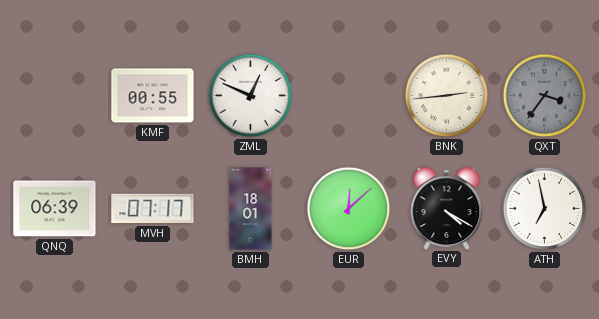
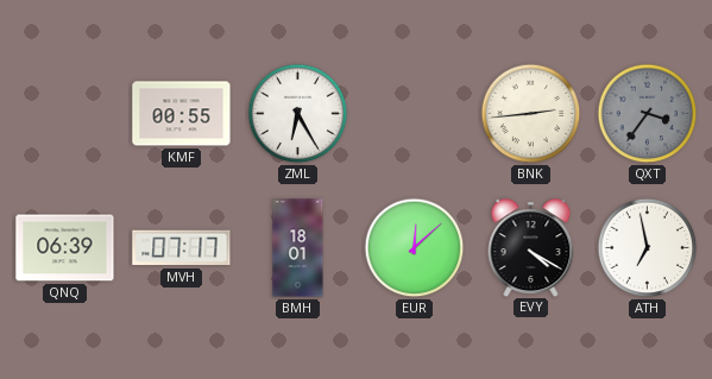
ZML: 12:49 -> 6:25
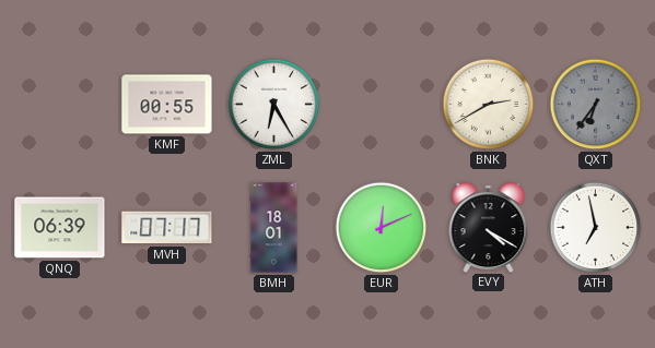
BNK: 2:44 -> 2:40
QXT: 3:36 -> 6:36
EUR: 12:08 -> 12:11
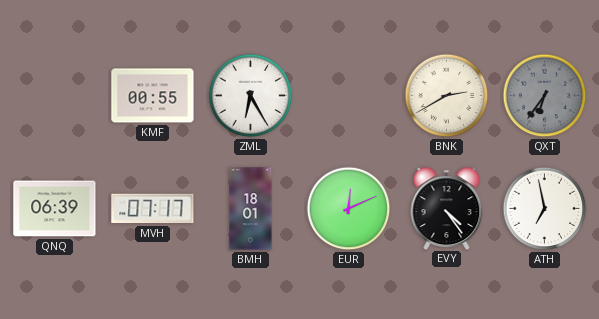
EVY: 4:20 -> 4:24
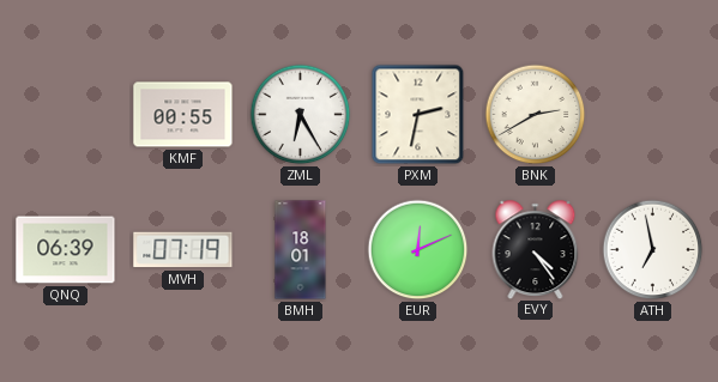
PXM: none -> 2:32
QXT: 6:36 -> none
MVH: 07:17 -> 07:19
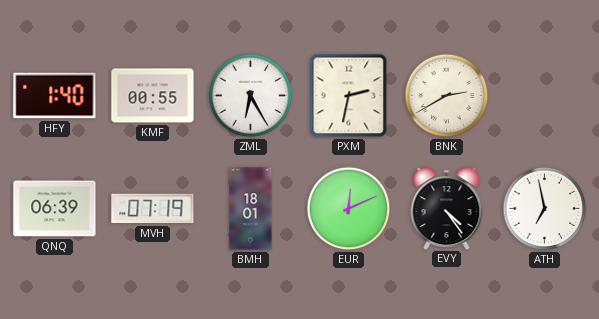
HFY: none -> 1:40
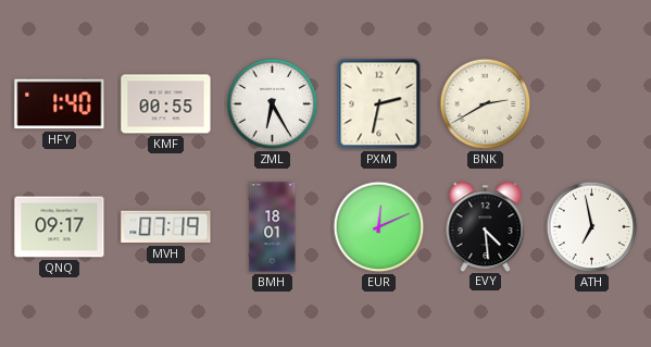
QNQ: 06:39 -> 09:17
EVY: 4:24 -> 4:29
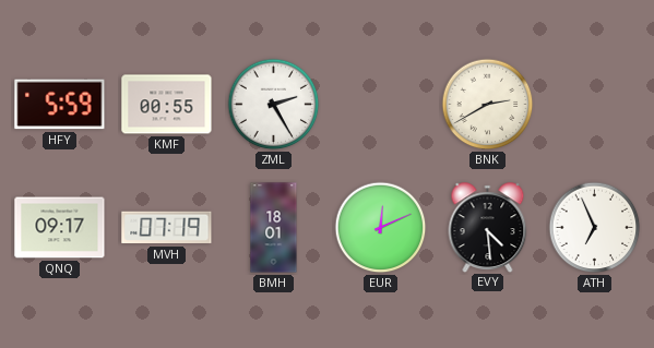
HFY: 1:40 -> 5:59
ZML: 6:25 -> 2:25
PXM: 2:32 -> none
ATH: 6:58 -> 6:56
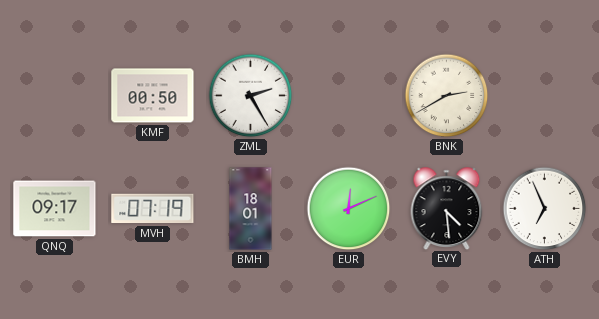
HFY: 5:59 -> none
KMF: 00:55 -> 00:50
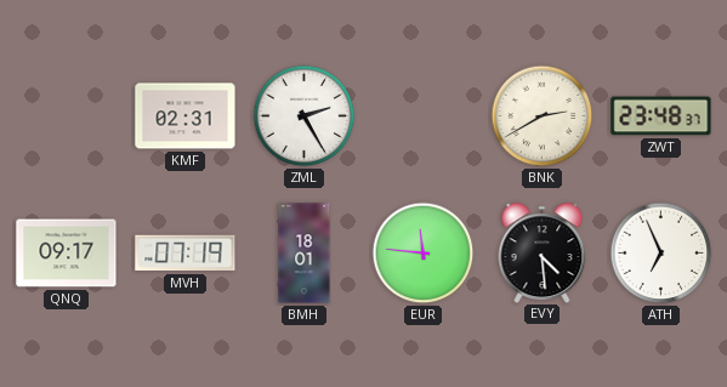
KMF: 00:50 -> 02:31
ZWT: none -> 23:48
EUR: 12:11 -> 11:46
